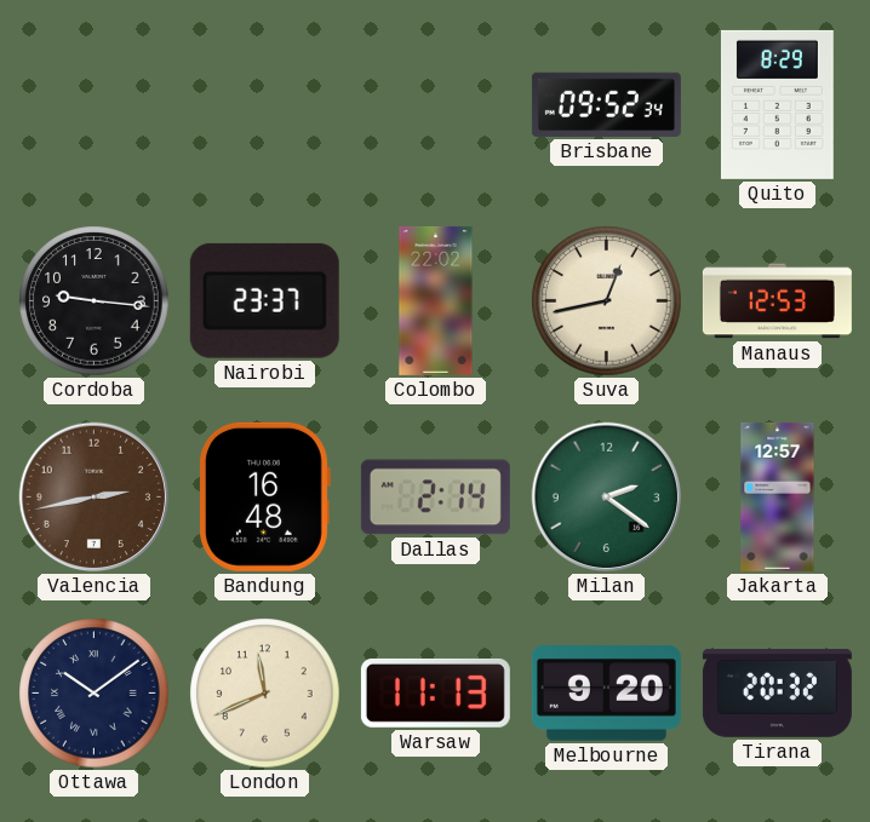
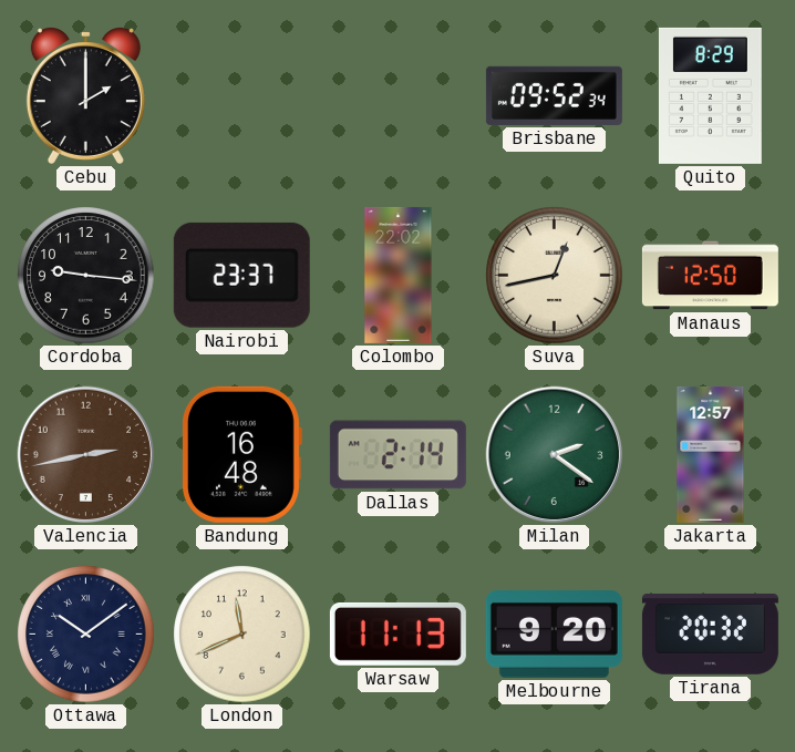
Cebu: none -> 2:00
Manaus: 12:53 -> 12:50
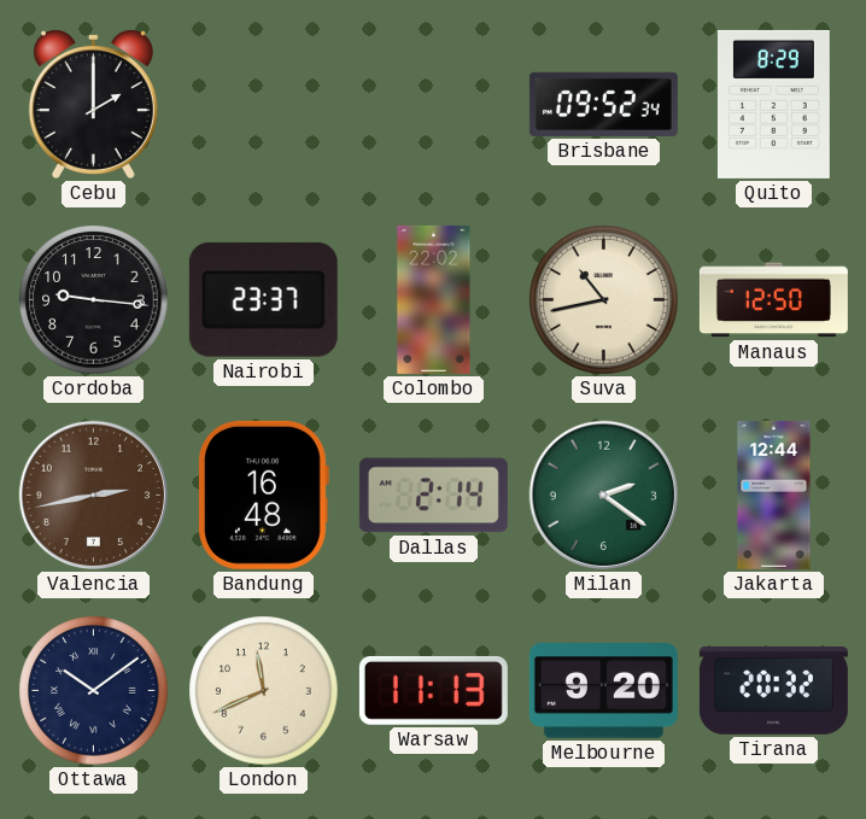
Suva: 12:43 -> 10:43
Jakarta: 12:57 -> 12:44
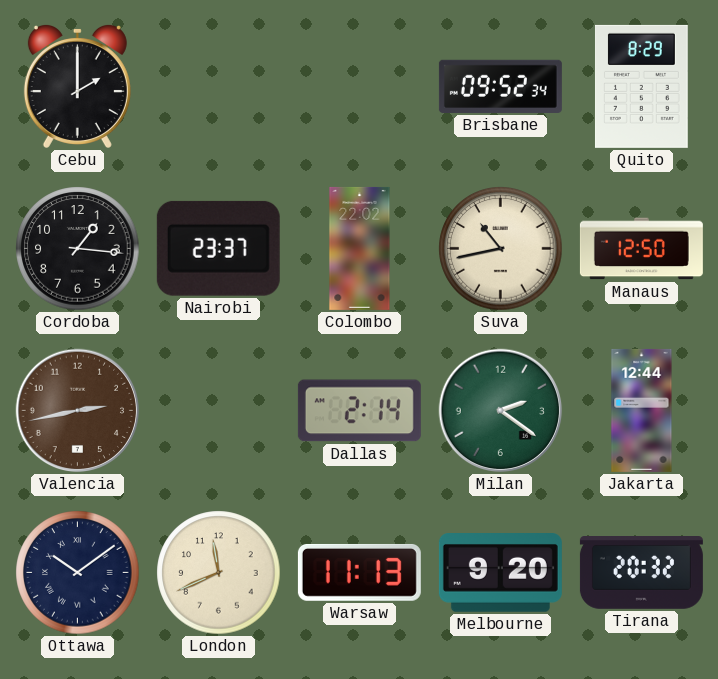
Cordoba: 9:16 -> 1:16
Bandung: 16:48 -> none
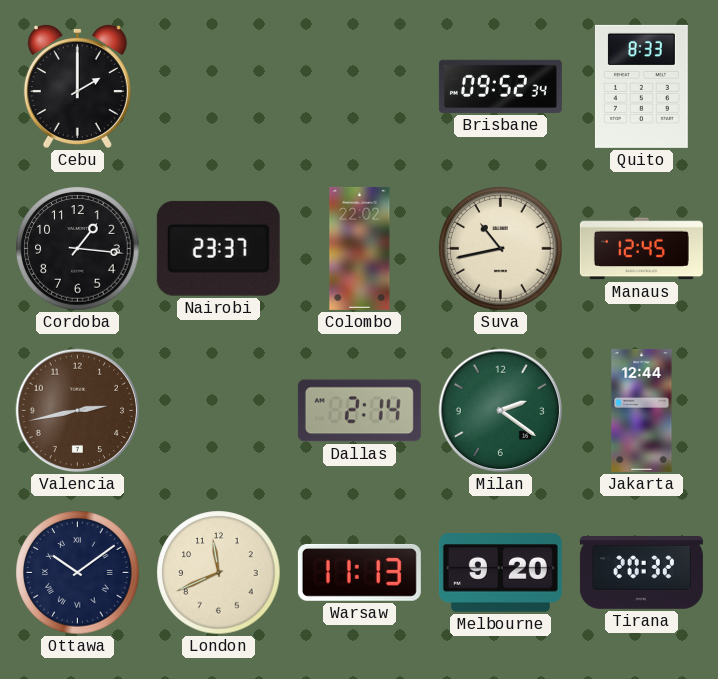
Quito: 8:29 -> 8:33
Manaus: 12:50 -> 12:45
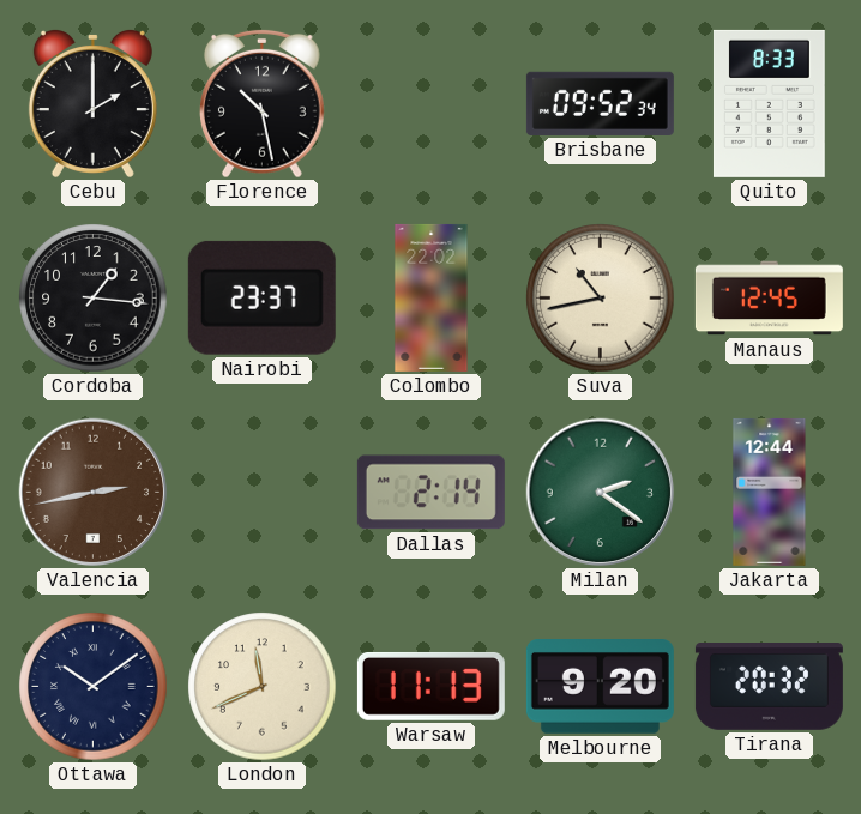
Florence: none -> 10:28
